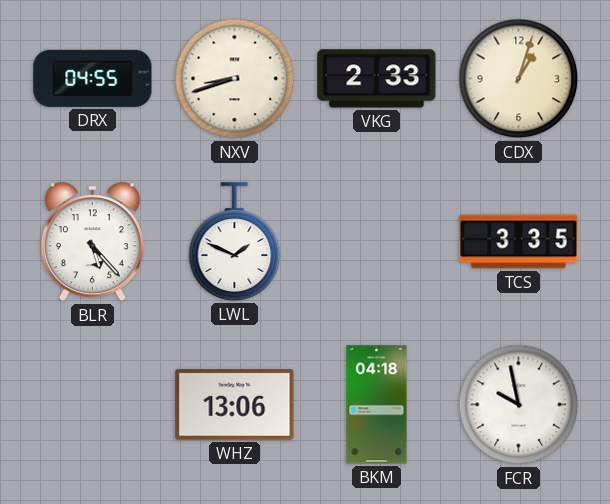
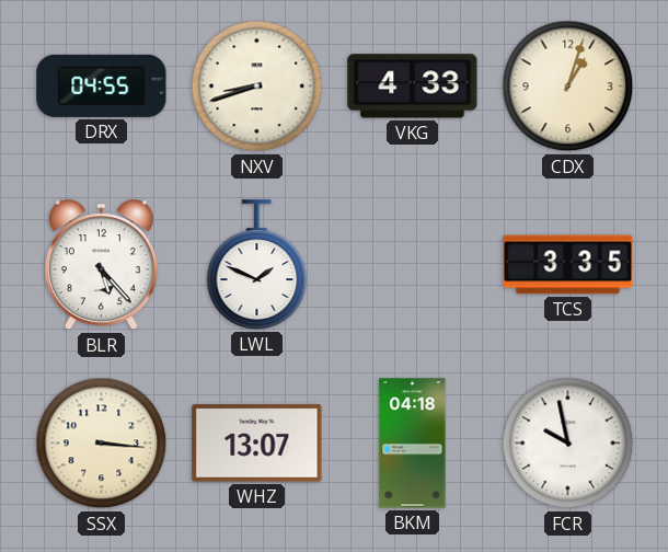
VKG: 2:33 -> 4:33
SSX: none -> 3:16
WHZ: 13:06 -> 13:07
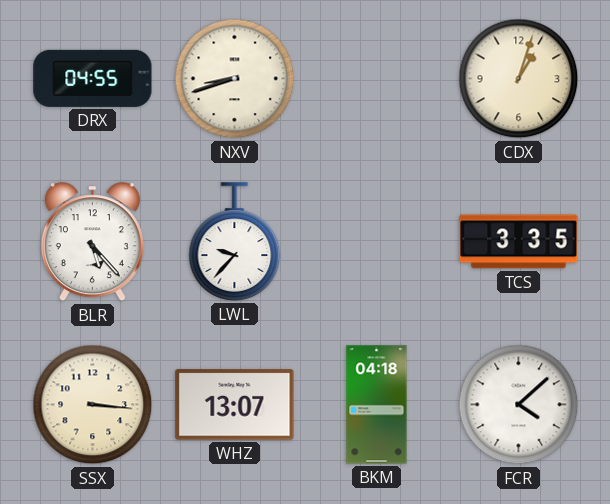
VKG: 4:33 -> none
LWL: 1:49 -> 9:37
FCR: 9:58 -> 4:08
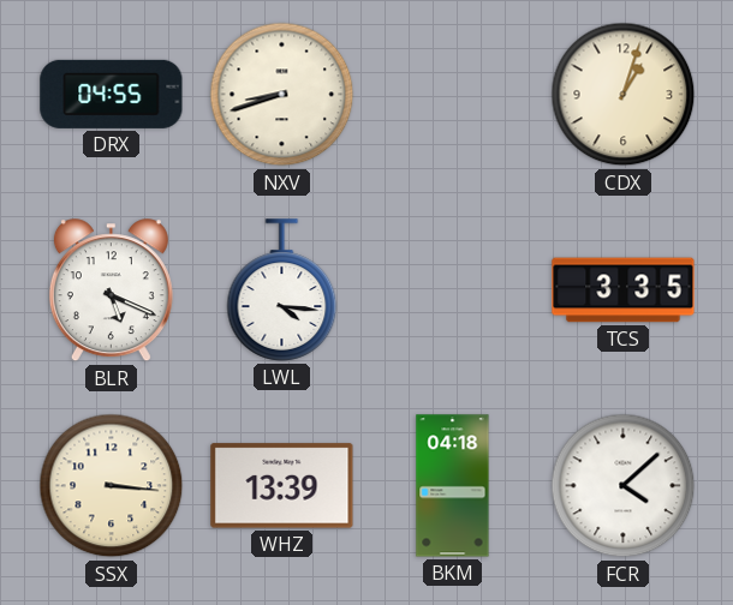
BLR: 5:23 -> 5:19
LWL: 9:37 -> 4:16
WHZ: 13:07 -> 13:39
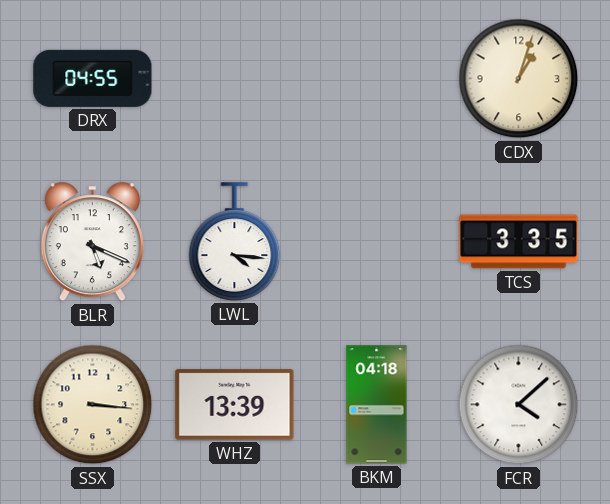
NXV: 8:42 -> none
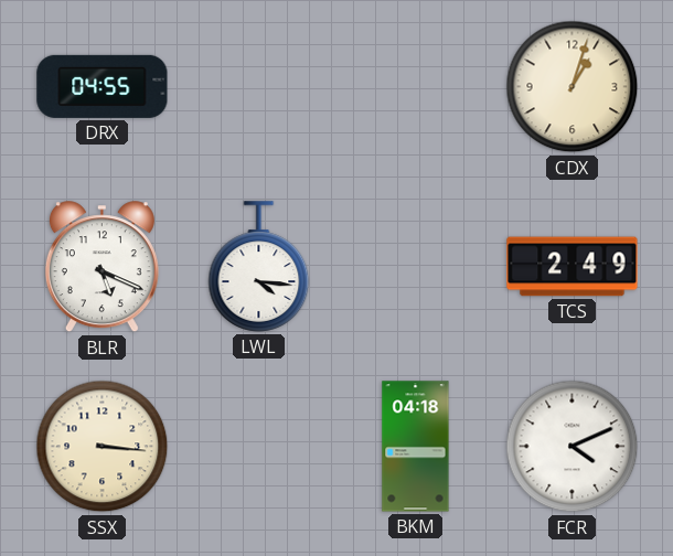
TCS: 3:35 -> 2:49
WHZ: 13:39 -> none
FCR: 4:08 -> 4:11
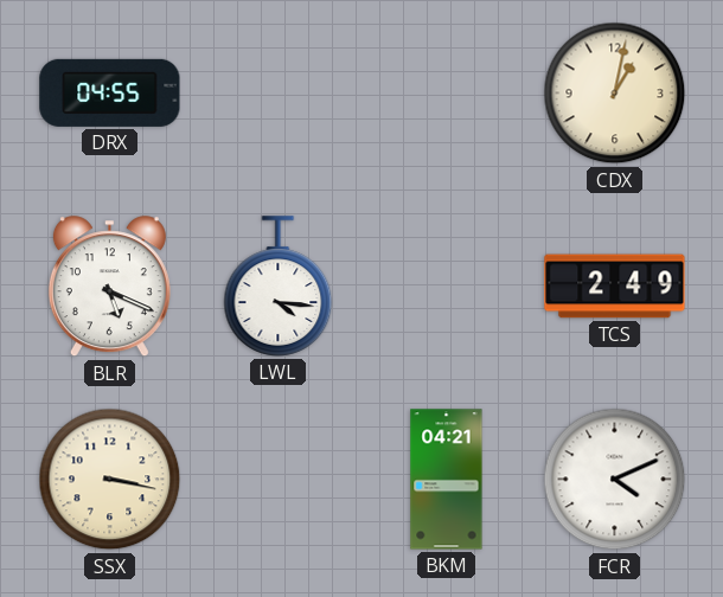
CDX: 1:03 -> 1:02
SSX: 3:16 -> 3:17
BKM: 04:18 -> 04:21
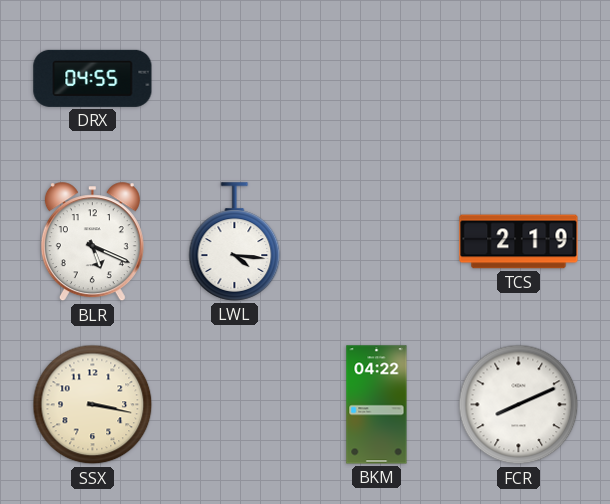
CDX: 1:02 -> none
TCS: 2:49 -> 2:19
BKM: 04:21 -> 04:22
FCR: 4:11 -> 8:11
